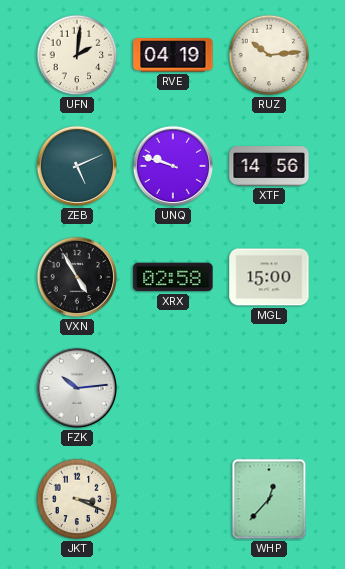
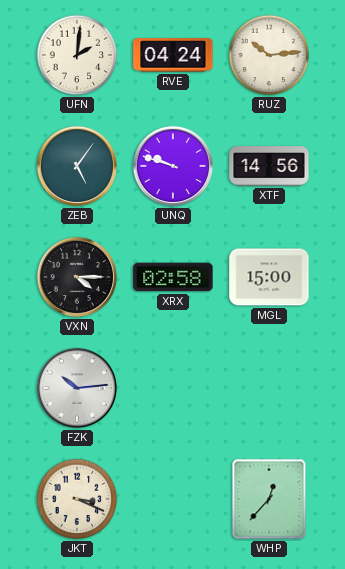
RVE: 04:19 -> 04:24
ZEB: 5:11 -> 5:06
VXN: 4:55 -> 4:15
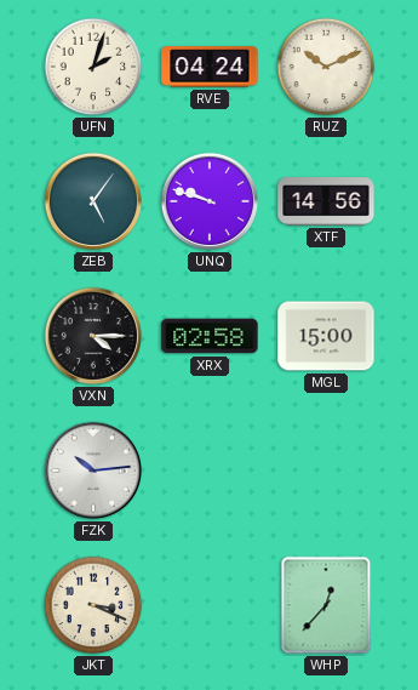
UFN: 2:01 -> 2:03
RUZ: 10:14 -> 10:11
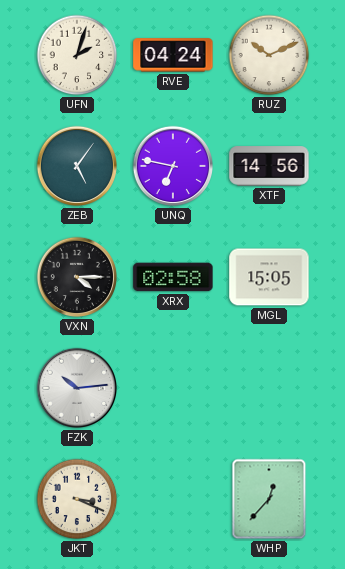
UNQ: 9:48 -> 6:47
MGL: 15:00 -> 15:05
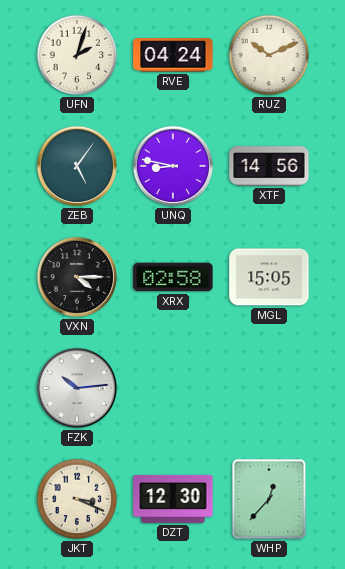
UNQ: 6:47 -> 8:47
DZT: none -> 12:30
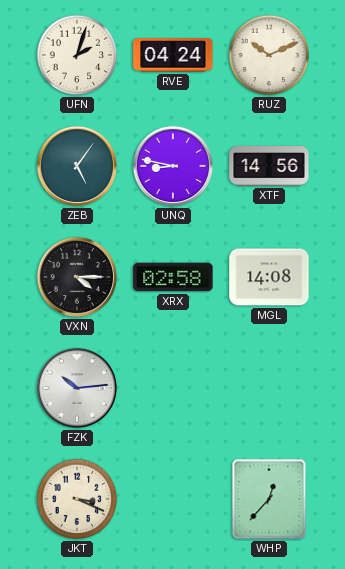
MGL: 15:05 -> 14:08
DZT: 12:30 -> none
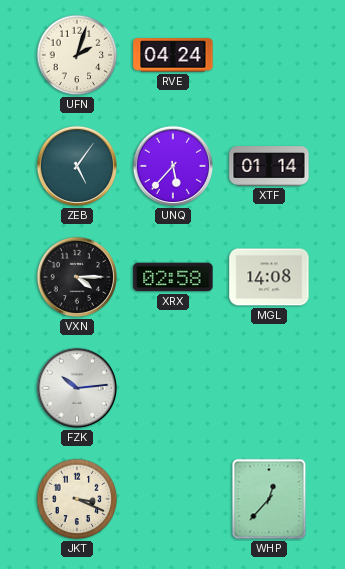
RUZ: 10:11 -> none
UNQ: 8:47 -> 5:37
XTF: 14:56 -> 01:14
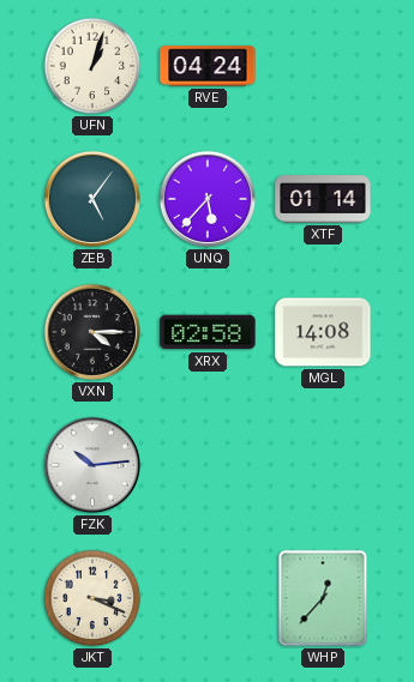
UFN: 2:03 -> 1:03
